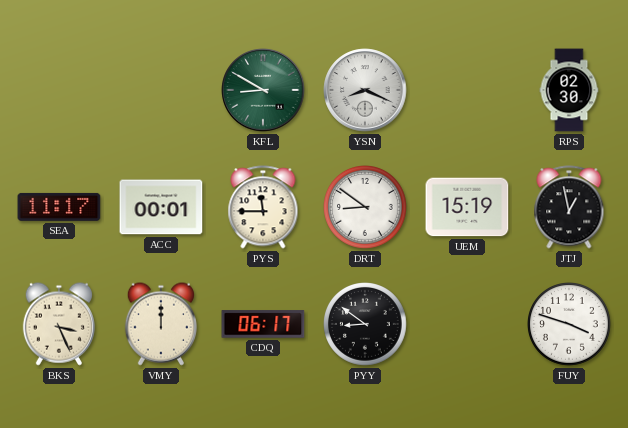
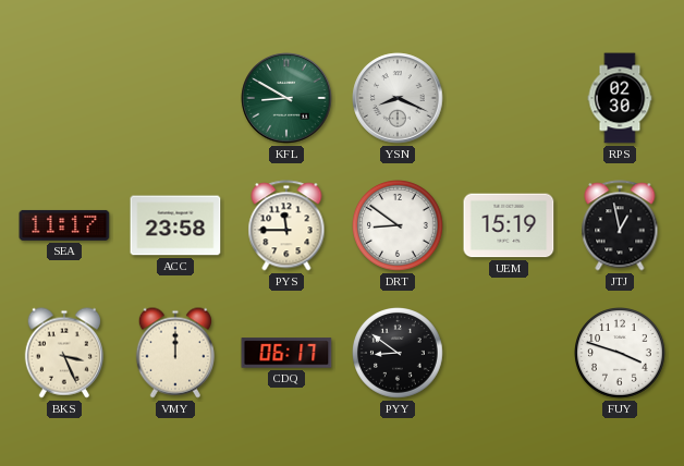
ACC: 00:01 -> 23:58
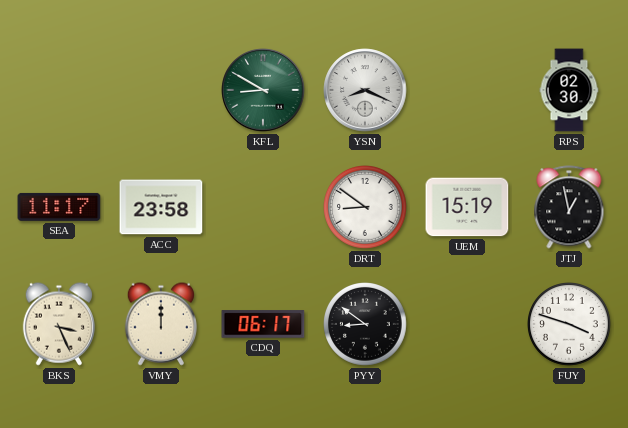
PYS: 11:45 -> none
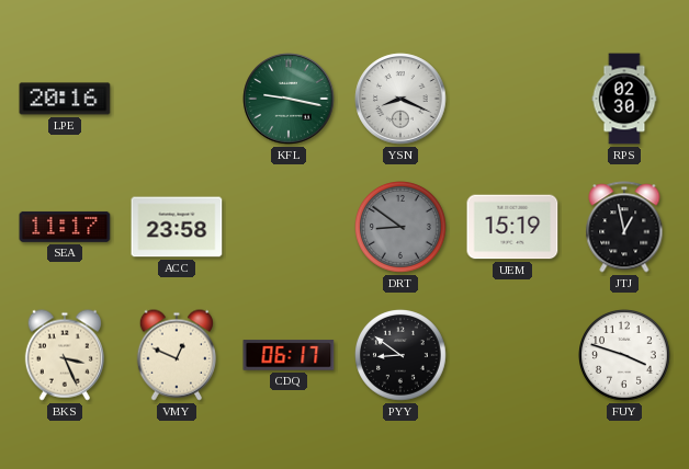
LPE: none -> 20:16
KFL: 8:50 -> 9:17
DRT dial: white -> grey
VMY: 12:00 -> 12:49
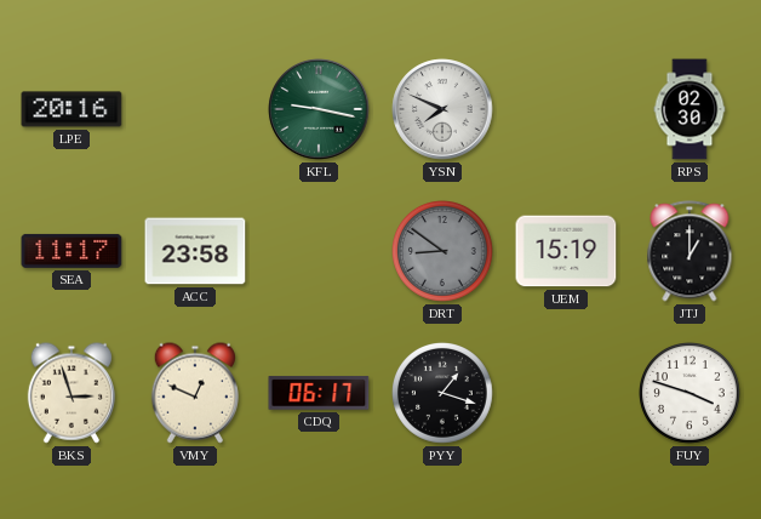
YSN: 8:19 -> 7:49
JTJ: 12:58 -> 1:00
BKS: 3:26 -> 2:57
PYY: 8:51 -> 1:18
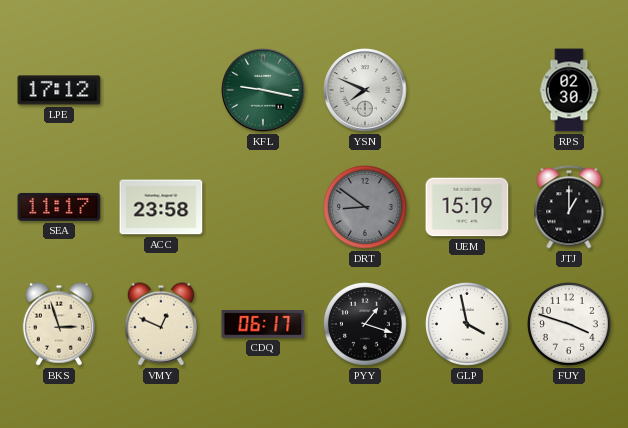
LPE: 20:16 -> 17:12
GLP: none -> 3:58
